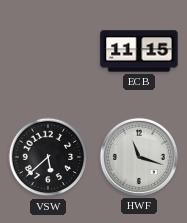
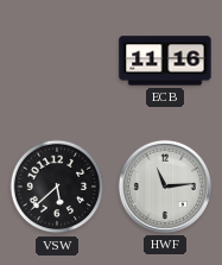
ECB: 11:15 -> 11:16
HWF: 11:18 -> 11:14
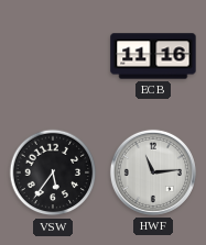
VSW: 5:38 -> 5:36
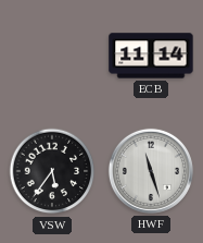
ECB: 11:16 -> 11:14
HWF: 11:14 -> 11:27
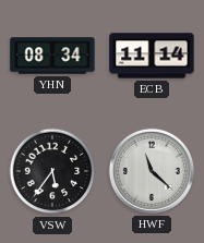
YHN: none -> 08:34
HWF: 11:27 -> 11:22
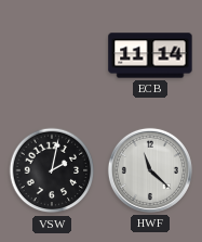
YHN: 08:34 -> none
VSW: 5:36 -> 2:02
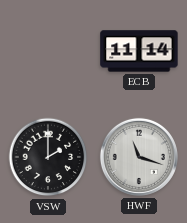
VSW: 2:02 -> 2:00
HWF: 11:22 -> 11:18
